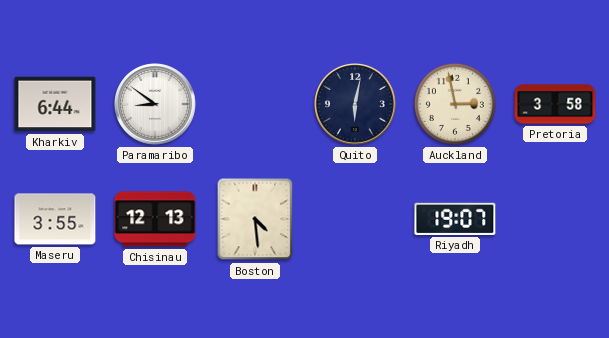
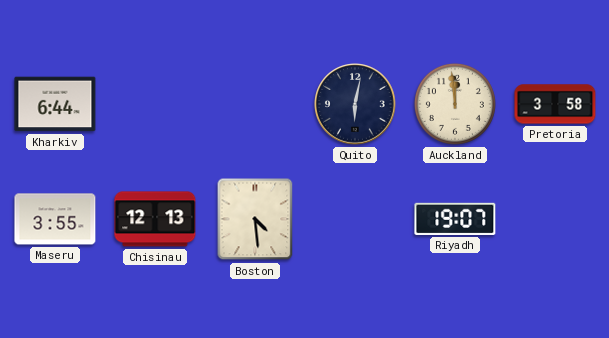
Paramaribo: 8:51 -> none
Auckland: 2:58 -> 11:59
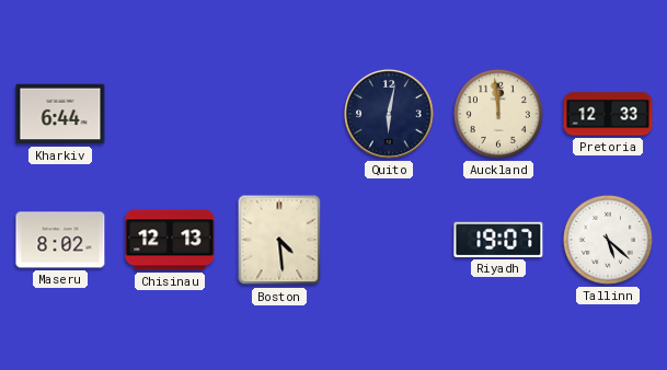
Pretoria: 3:58 -> 12:33
Maseru: 3:55 -> 8:02
Tallinn: none -> 5:22
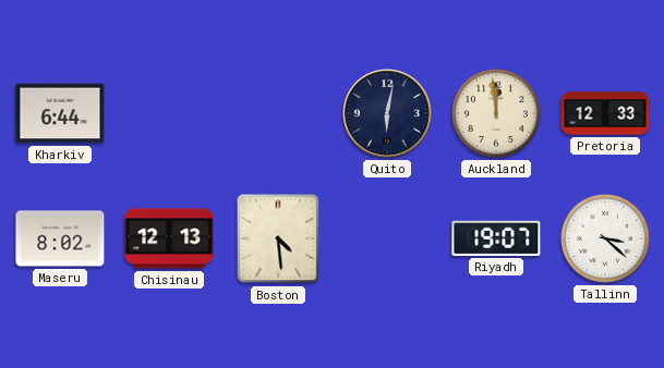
Tallinn: 5:22 -> 3:22
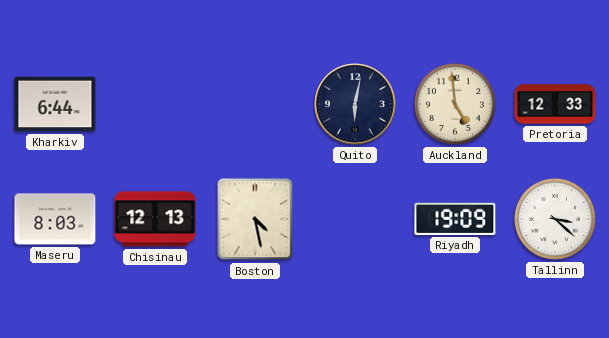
Auckland: 11:59 -> 4:59
Maseru: 8:02 -> 8:03
Boston: 4:29 -> 4:28
Riyadh: 19:07 -> 19:09
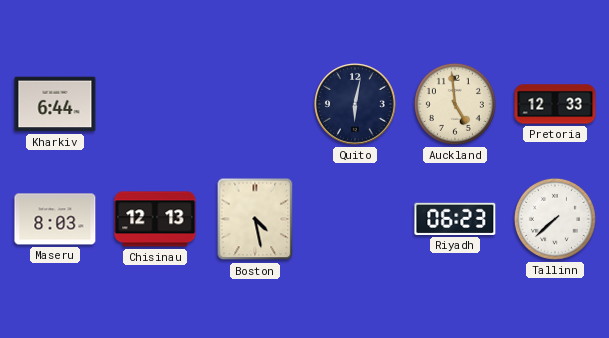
Riyadh: 19:09 -> 06:23
Tallinn: 3:22 -> 7:38
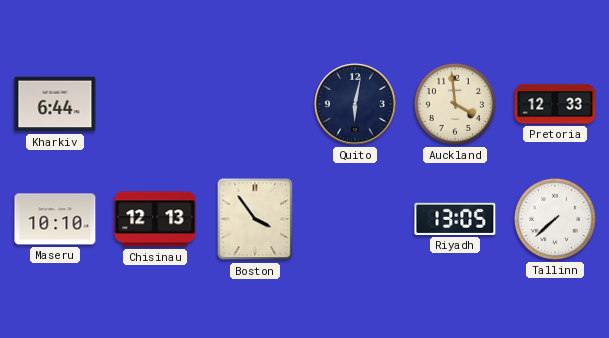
Auckland: 4:59 -> 3:59
Maseru: 8:03 -> 10:10
Boston: 4:28 -> 3:54
Riyadh: 06:23 -> 13:05
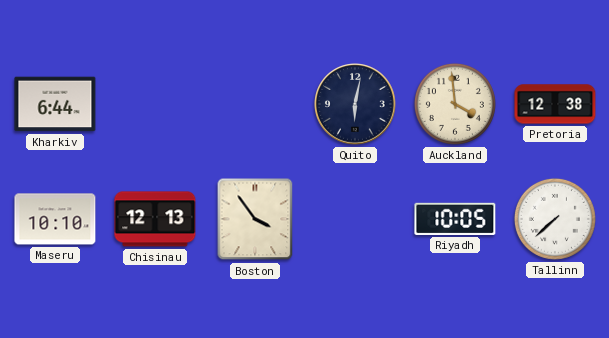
Pretoria: 12:33 -> 12:38
Riyadh: 13:05 -> 10:05
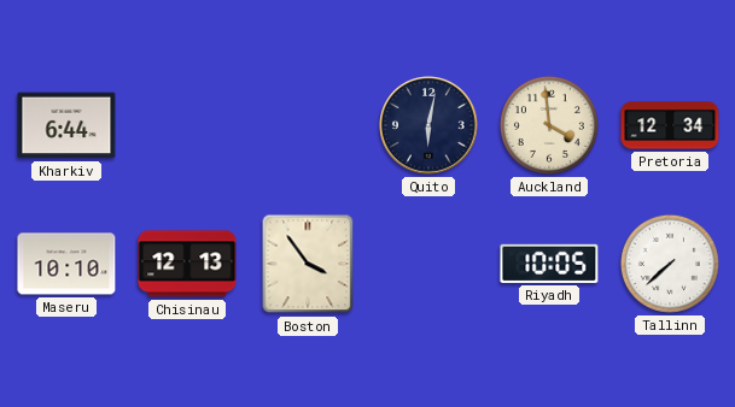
Pretoria: 12:38 -> 12:34
